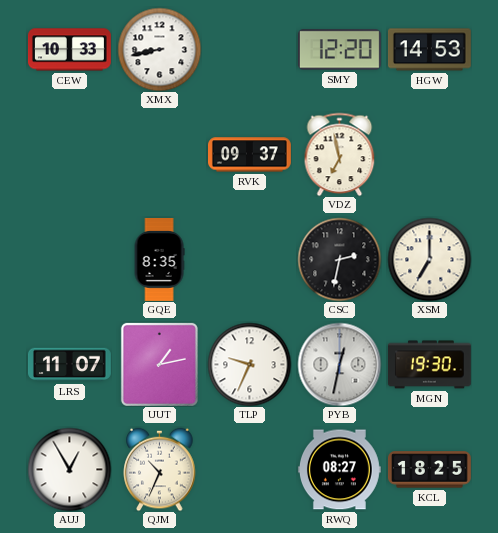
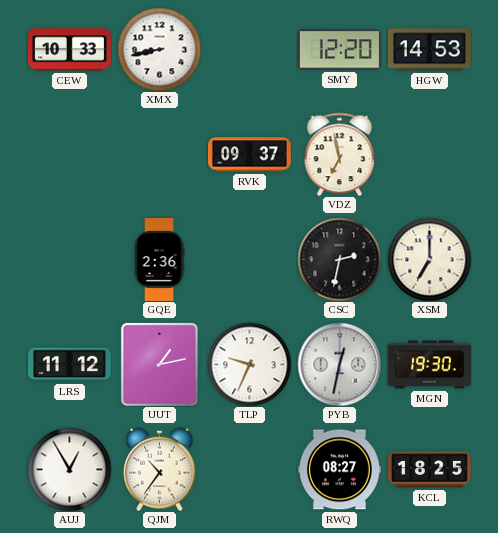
GQE: 8:35 -> 2:36
LRS: 11:07 -> 11:12
QJM: 10:34 -> 10:36
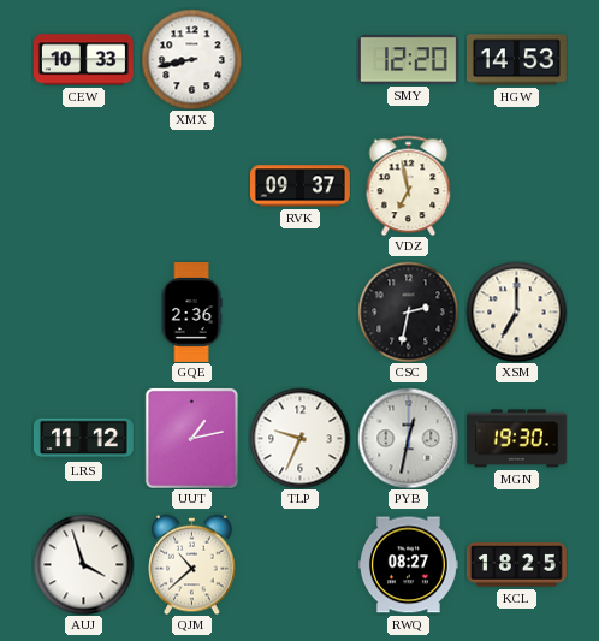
AUJ: 12:55 -> 3:57
QJM: 10:36 -> 10:38
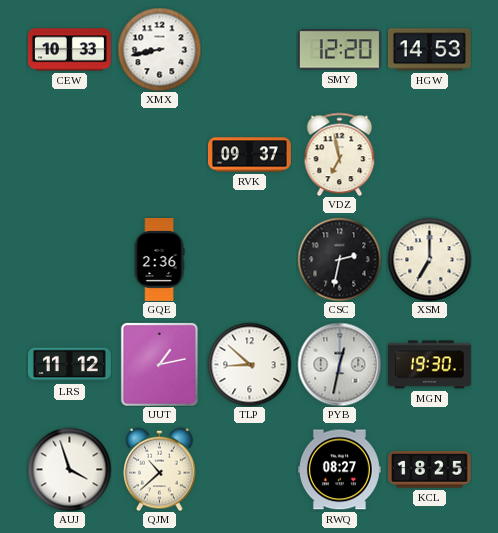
TLP: 9:34 -> 8:52
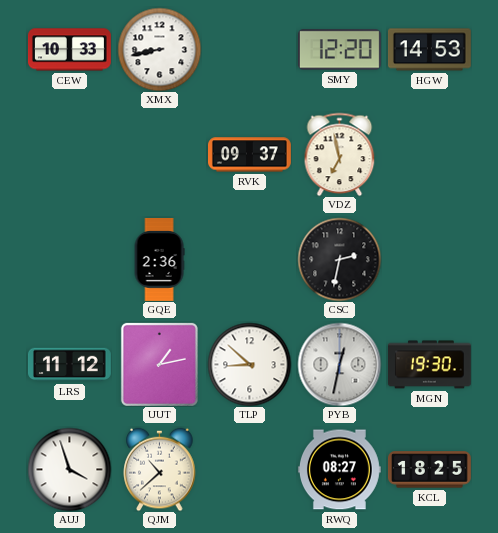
XSM: 7:00 -> none
